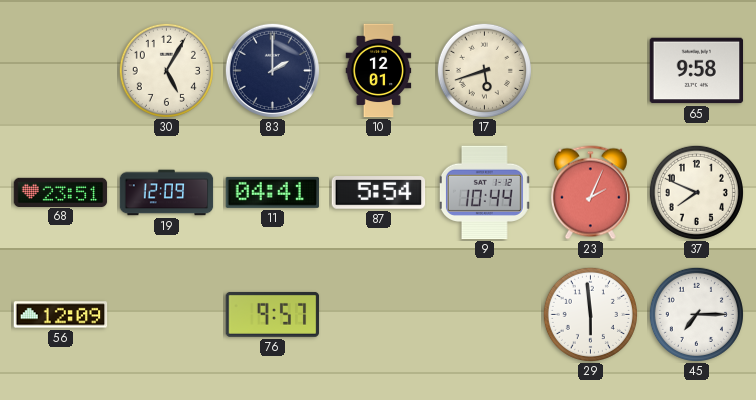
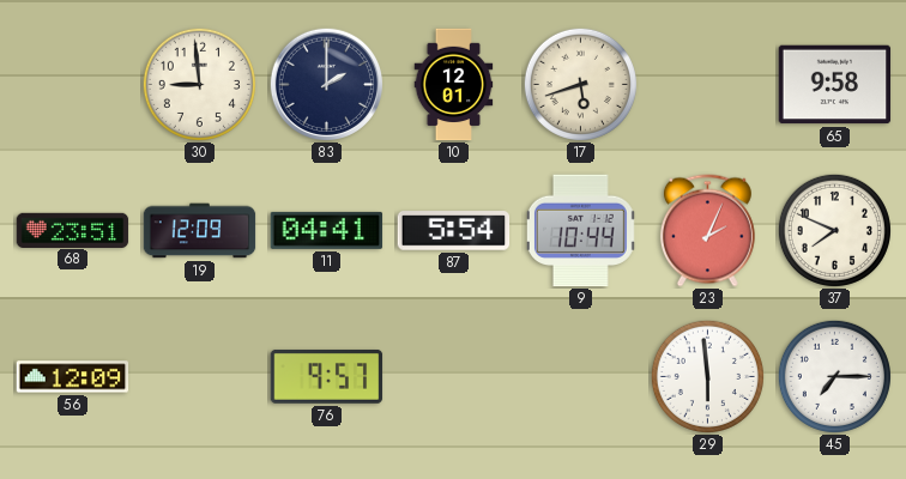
30: 5:05 -> 8:59
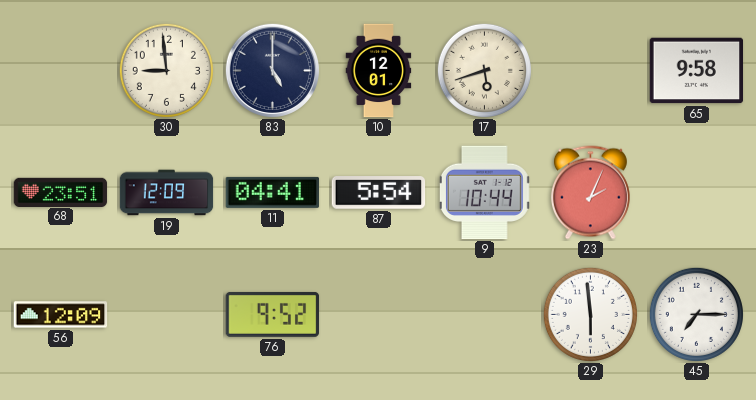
83: 2:00 -> 5:00
37: 7:49 -> none
76: 9:57 -> 9:52
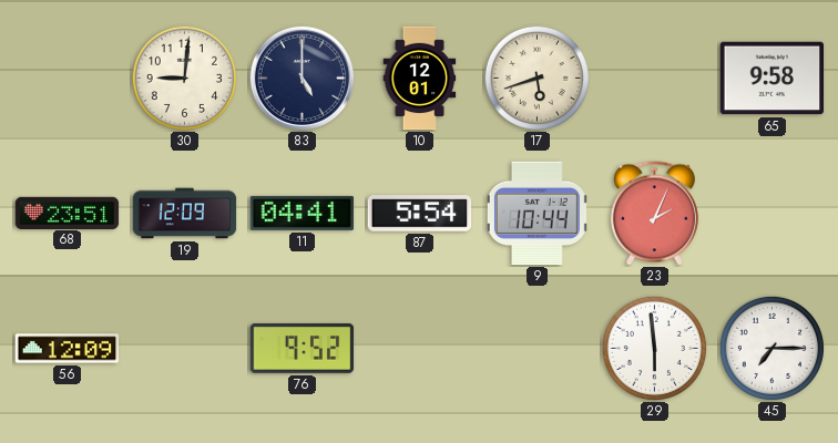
30: 8:59 -> 9:01
